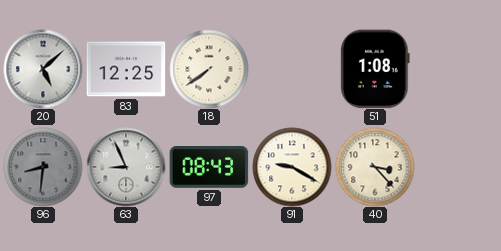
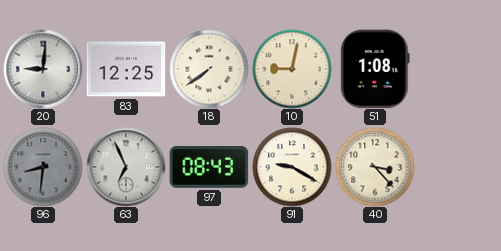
20: 5:08 -> 9:01
10: none -> 9:02
63: 8:56 -> 6:56
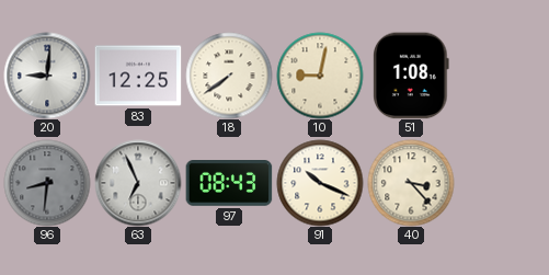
91: 9:20 -> 10:19
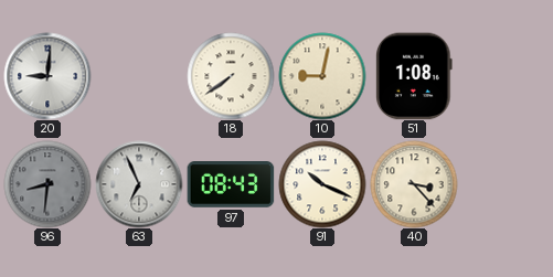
83: 12:25 -> none
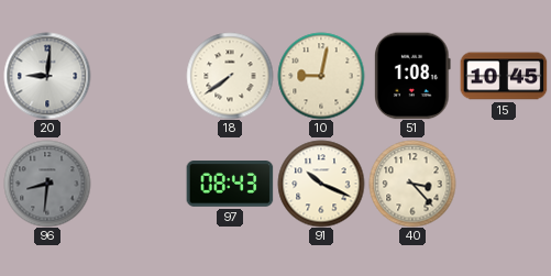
15: none -> 10:45
63: 6:56 -> none
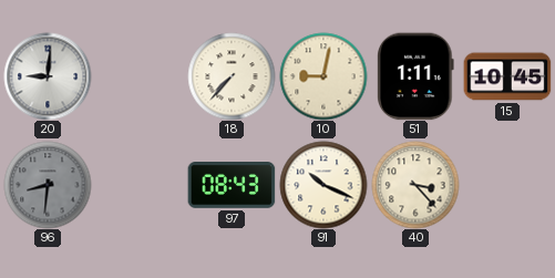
18: 7:39 -> 7:37
51: 1:08 -> 1:11
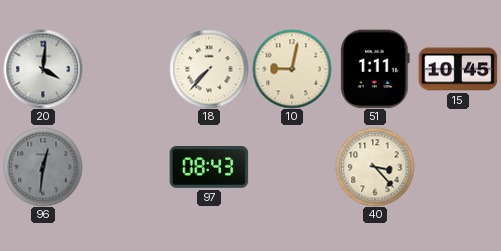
20: 9:01 -> 4:01
96: 8:31 -> 12:31
91: 10:19 -> none
